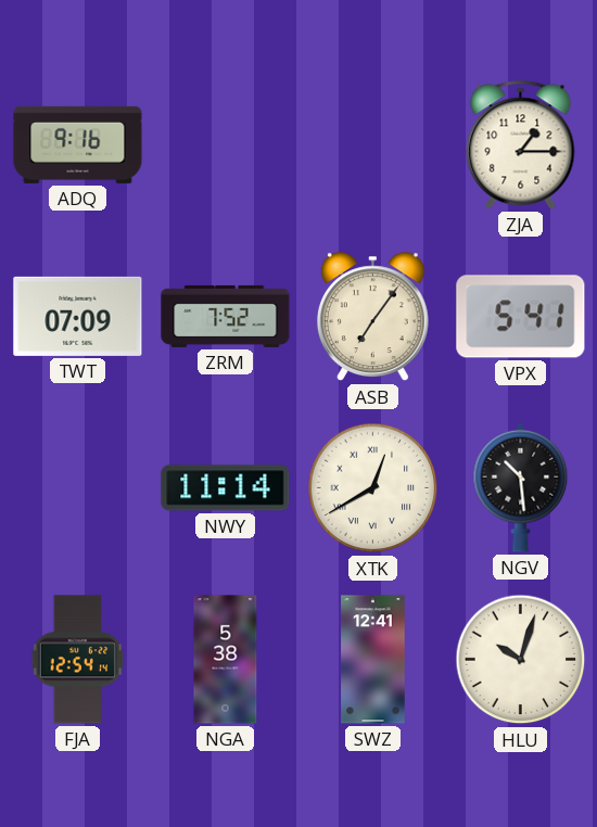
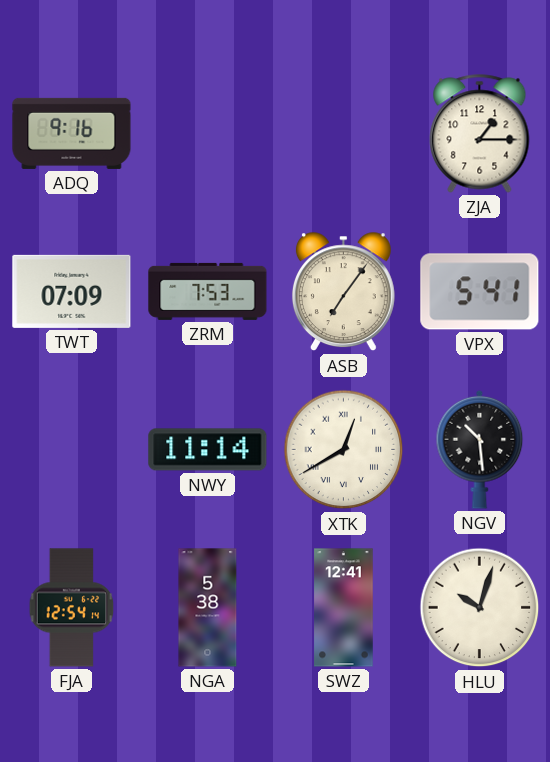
ZRM: 7:52 -> 7:53
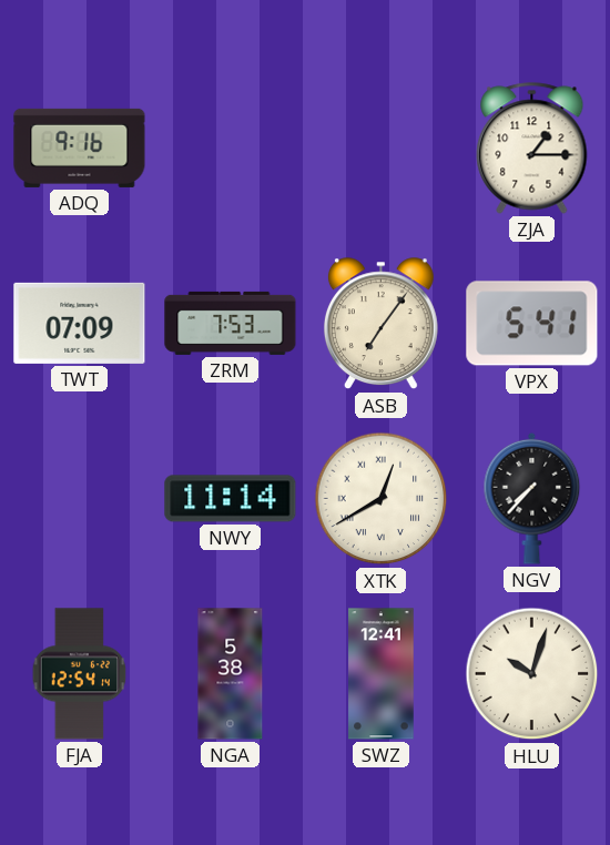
NGV: 10:29 -> 7:37
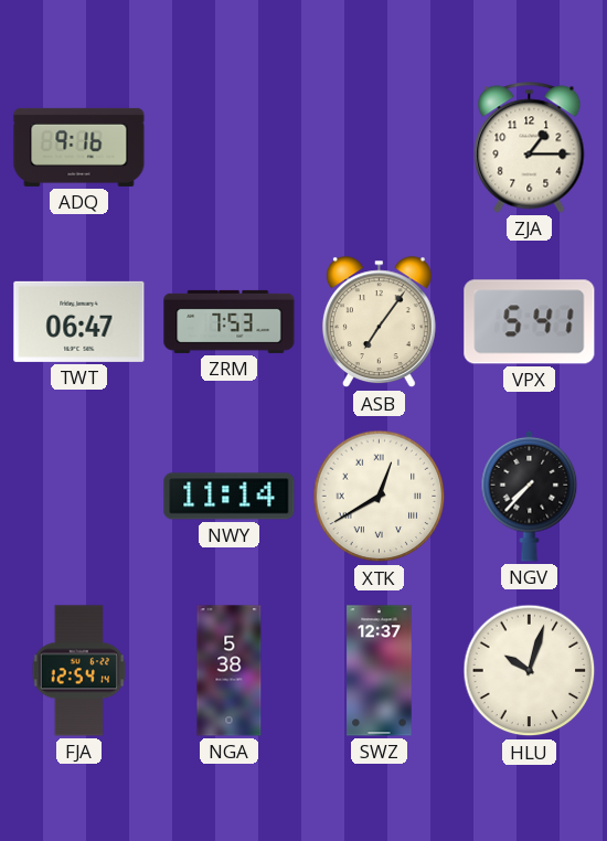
TWT: 07:09 -> 06:47
SWZ: 12:41 -> 12:37
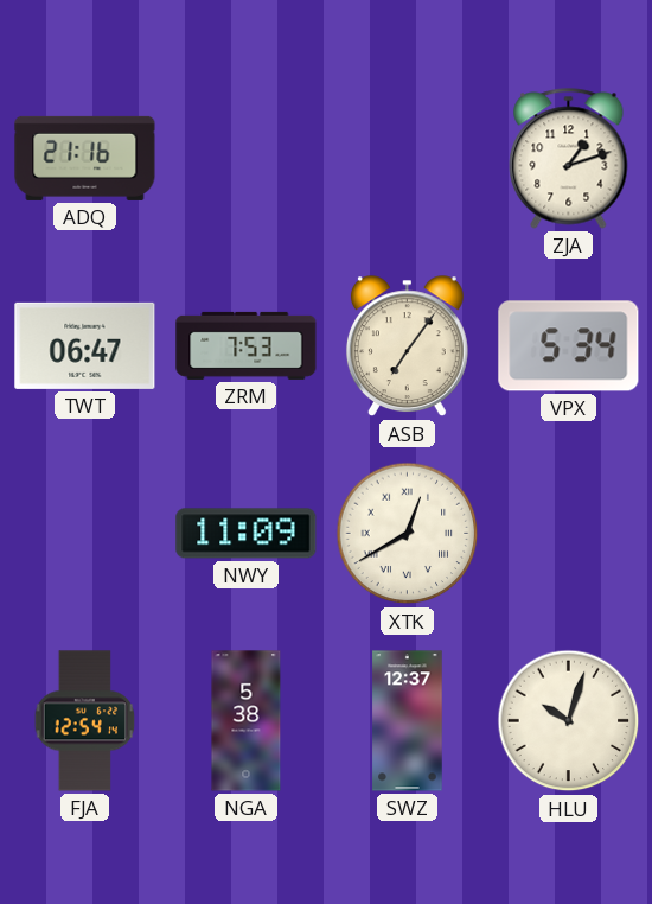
ADQ: 9:16 -> 21:16
ZJA: 1:15 -> 1:12
VPX: 5:41 -> 5:34
NWY: 11:14 -> 11:09
NGV: 7:37 -> none
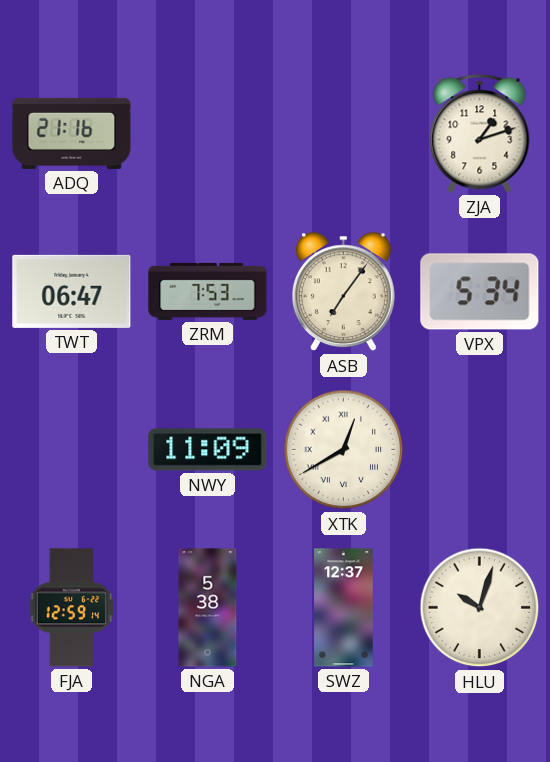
FJA: 12:54 -> 12:59
